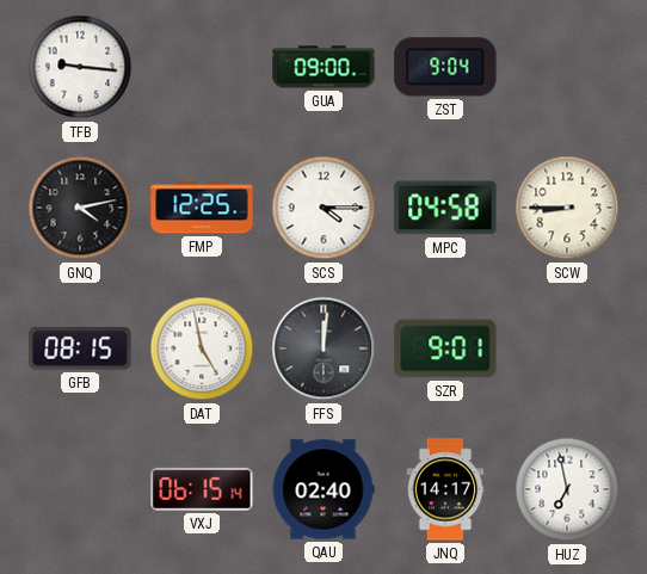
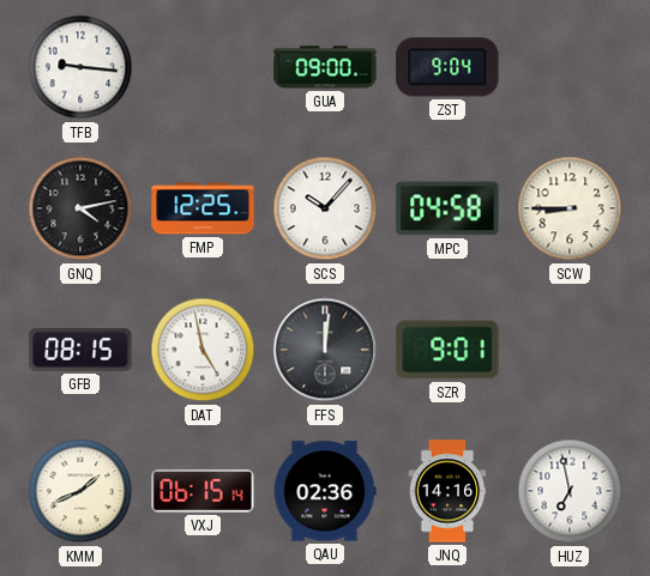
SCS: 4:15 -> 10:07
KMM: none -> 1:41
QAU: 02:40 -> 02:36
JNQ: 14:17 -> 14:16
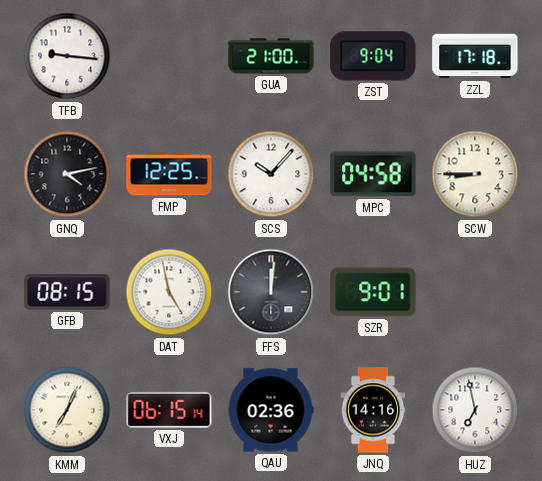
GUA: 09:00 -> 21:00
ZZL: none -> 17:18
KMM: 1:41 -> 7:04
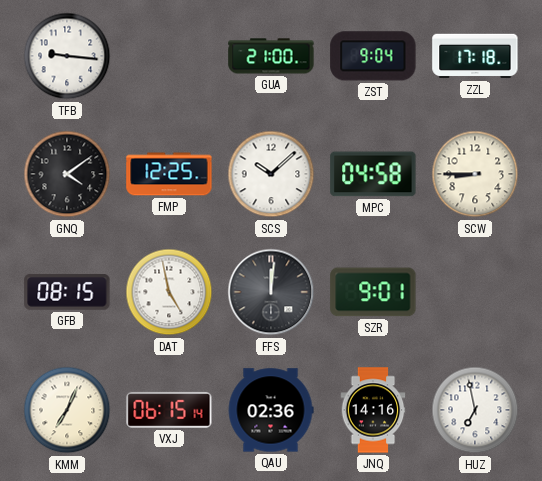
GNQ: 4:13 -> 4:09
SCS: 10:07 -> 10:08
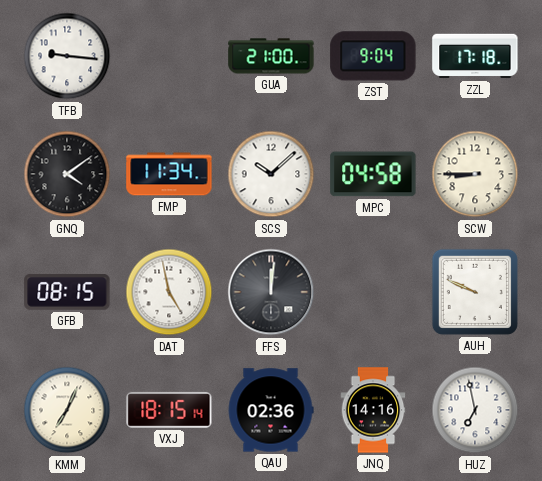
FMP: 12:25 -> 11:34
SZR: 9:01 -> none
AUH: none -> 9:49
VXJ: 06:15 -> 18:15
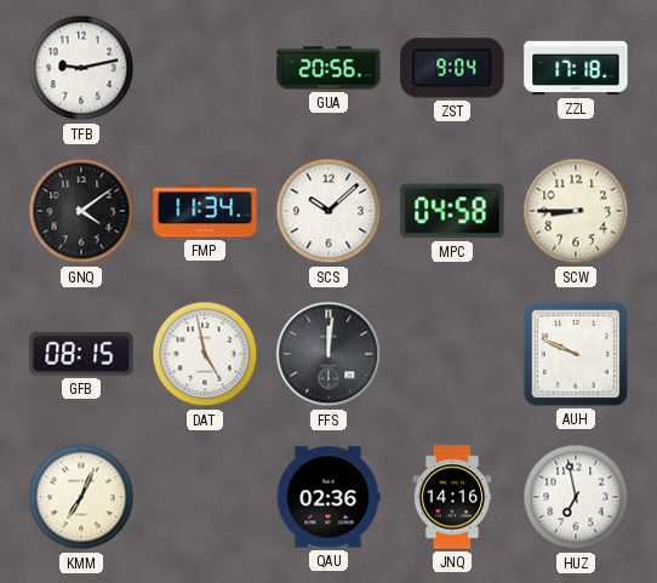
TFB: 9:16 -> 9:13
GUA: 21:00 -> 20:56
VXJ: 18:15 -> none
